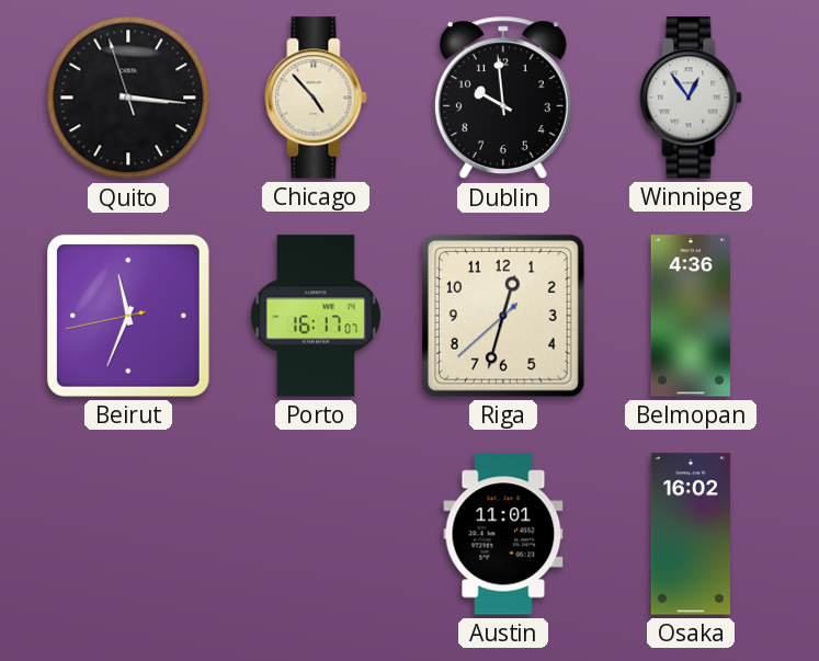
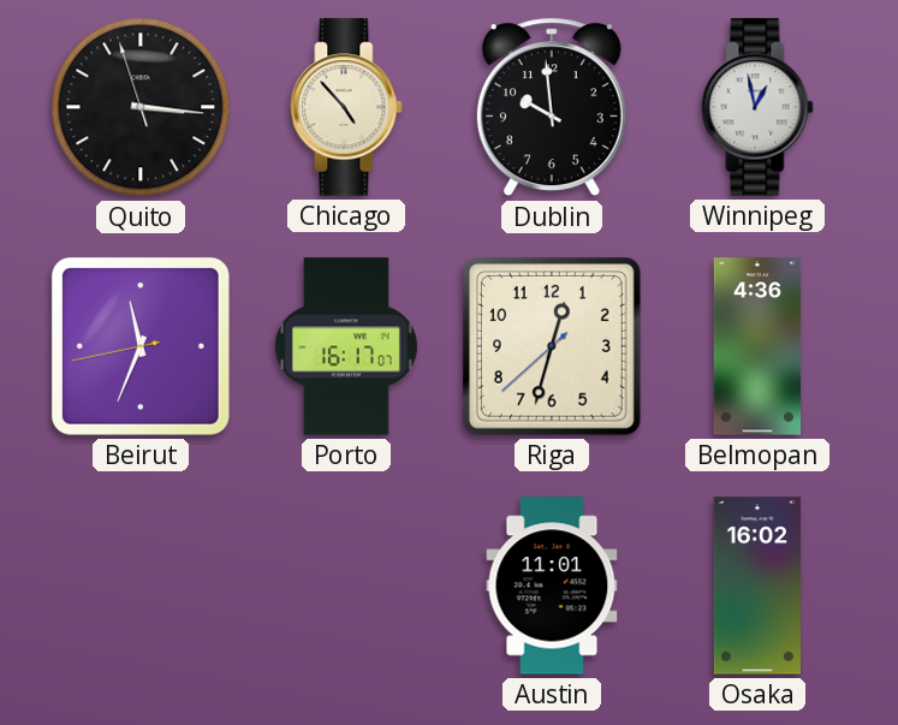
Winnipeg: 12:54 -> 12:58
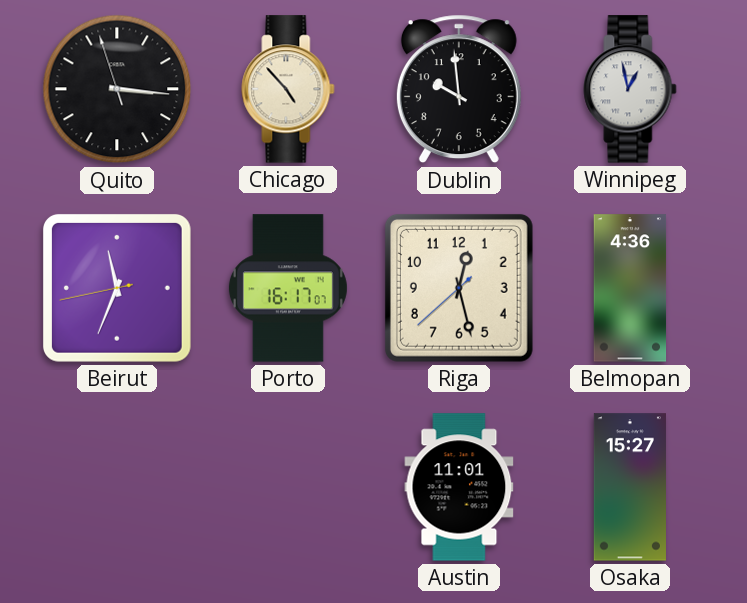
Riga: 12:32 -> 12:27
Osaka: 16:02 -> 15:27
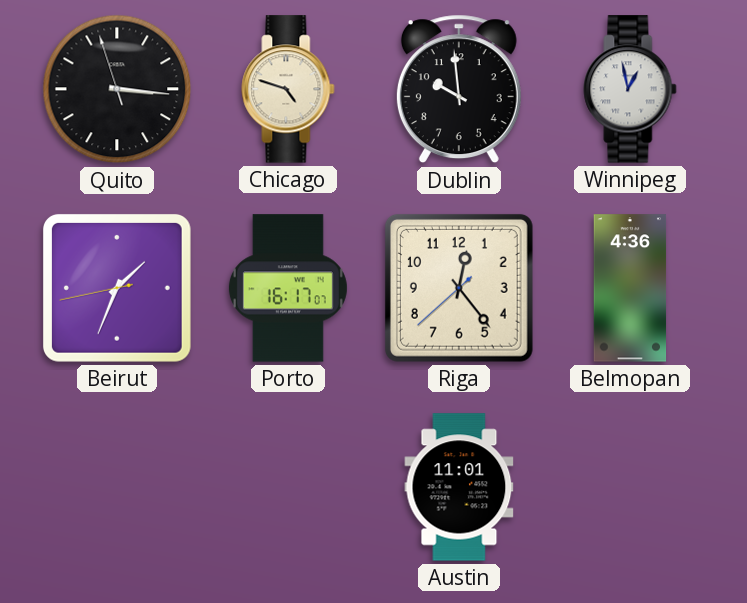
Chicago: 4:53 -> 4:48
Beirut: 11:33 -> 1:33
Riga: 12:27 -> 12:23
Osaka: 15:27 -> none
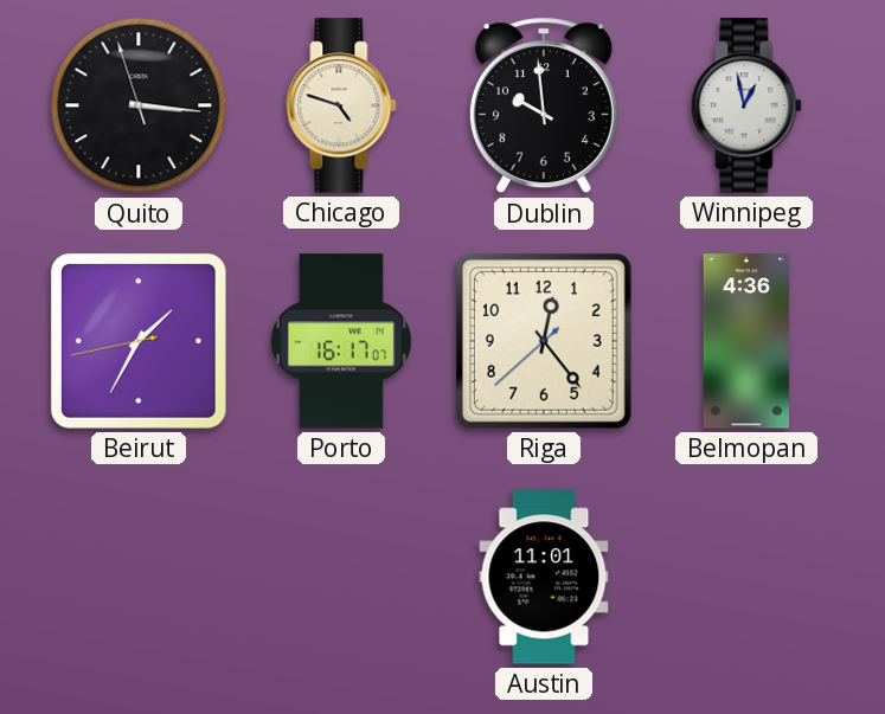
Beirut: 1:33 -> 1:34
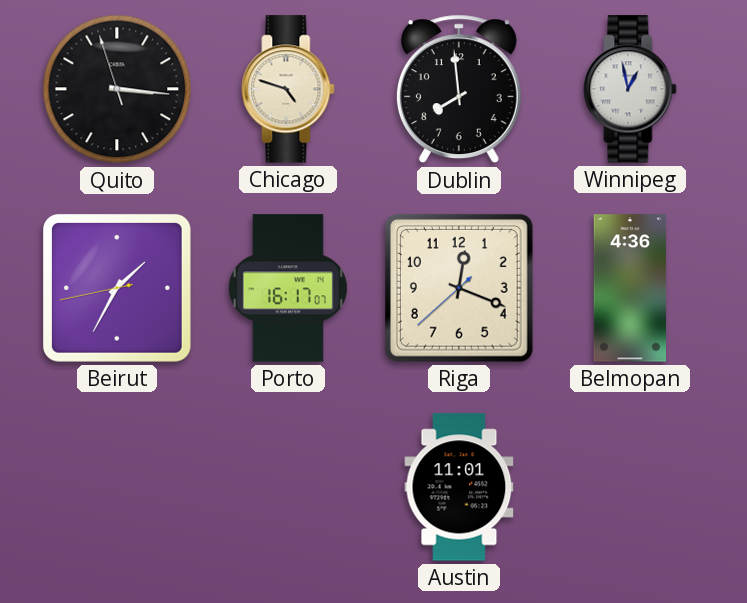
Dublin: 9:59 -> 7:59
Riga: 12:23 -> 12:18
